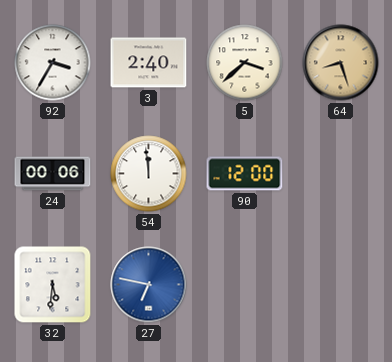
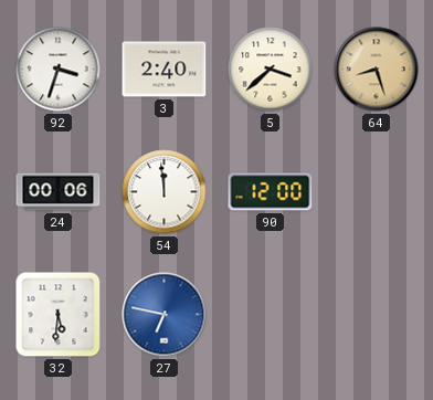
92: 3:35 -> 3:33
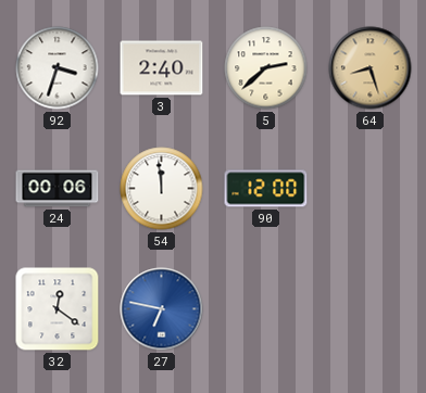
5: 3:38 -> 2:38
32: 5:31 -> 12:21
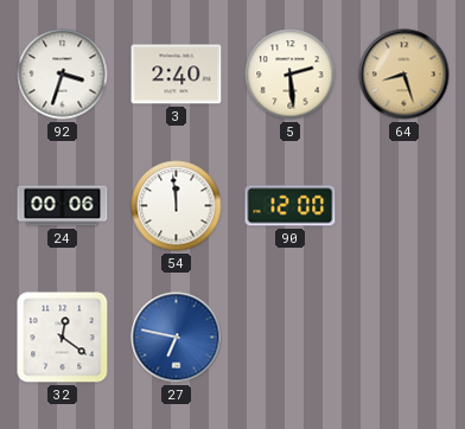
5: 2:38 -> 2:29
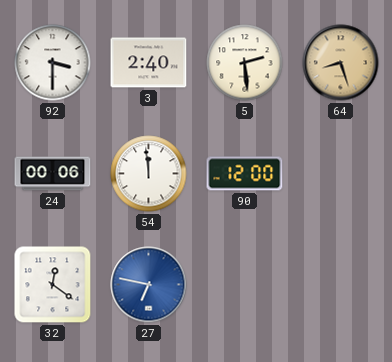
92: 3:33 -> 3:30
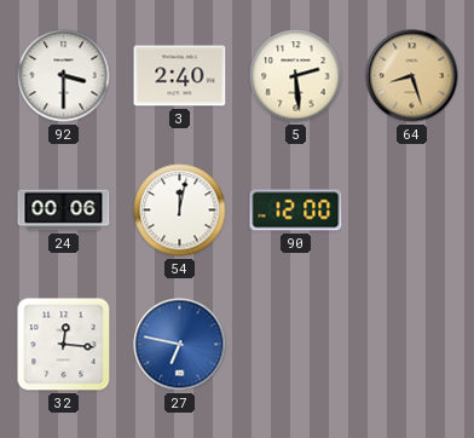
54: 11:59 -> 12:02
32: 12:21 -> 12:16
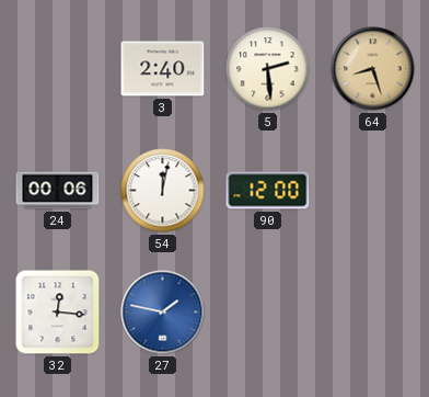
92: 3:30 -> none
27: 6:47 -> 1:47
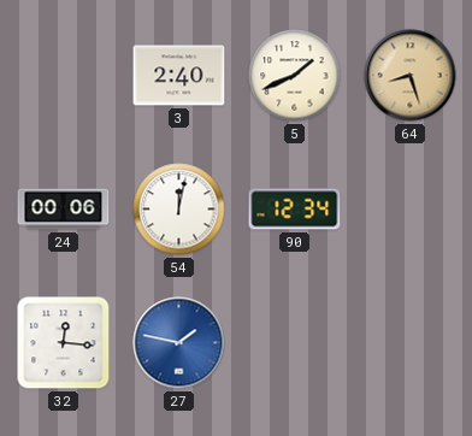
5: 2:29 -> 1:41
90: 12:00 -> 12:34
